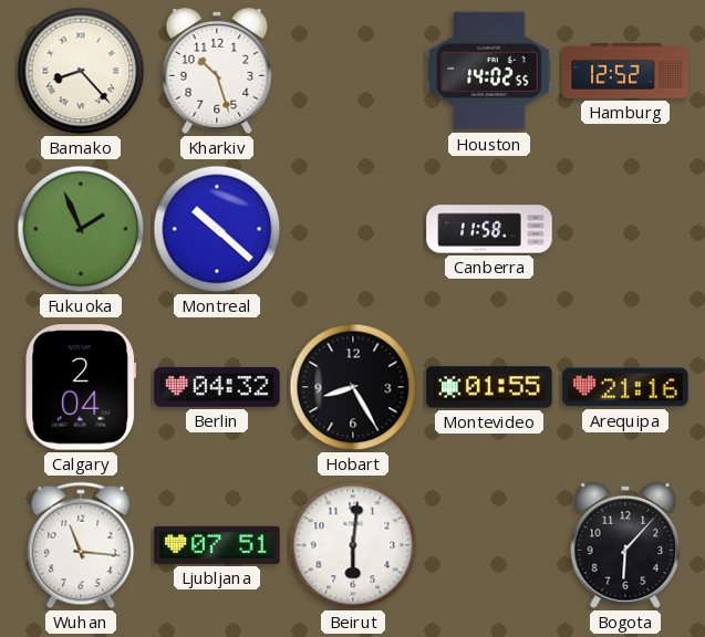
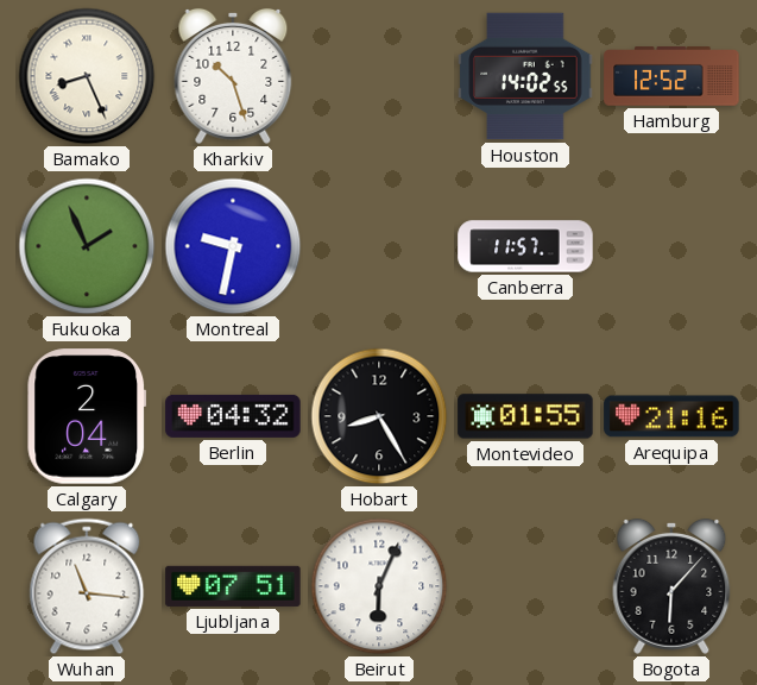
Bamako: 8:23 -> 8:26
Montreal: 10:22 -> 9:32
Canberra: 11:58 -> 11:57
Beirut: 6:01 -> 6:04
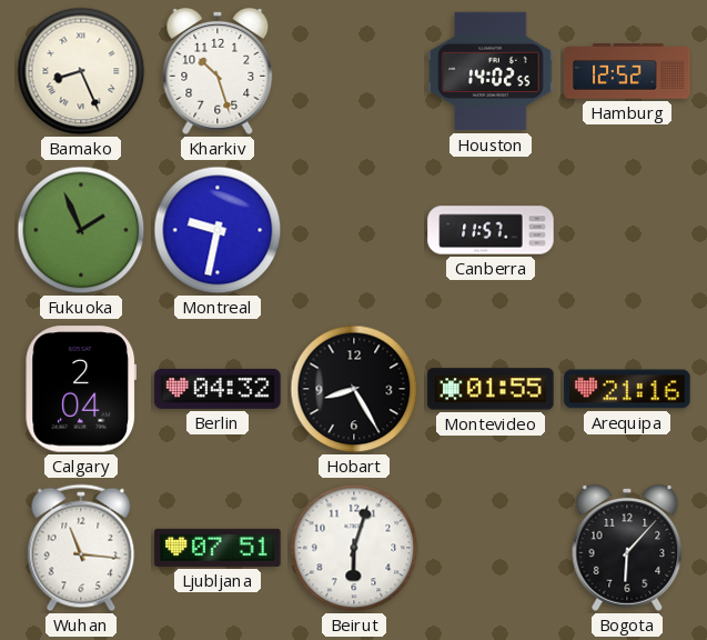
Beirut: 6:04 -> 6:03
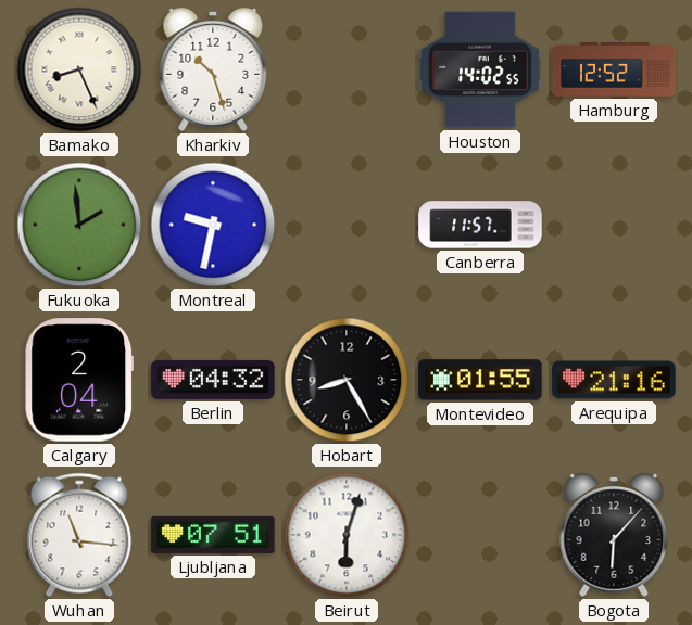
Fukuoka: 1:56 -> 1:59
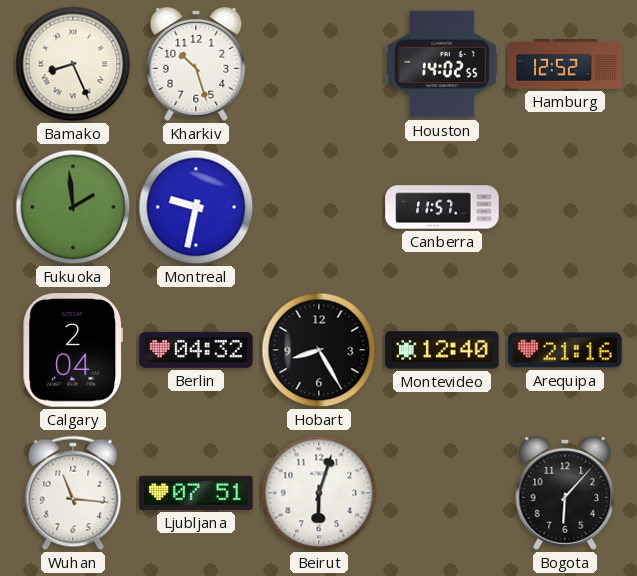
Montevideo: 01:55 -> 12:40
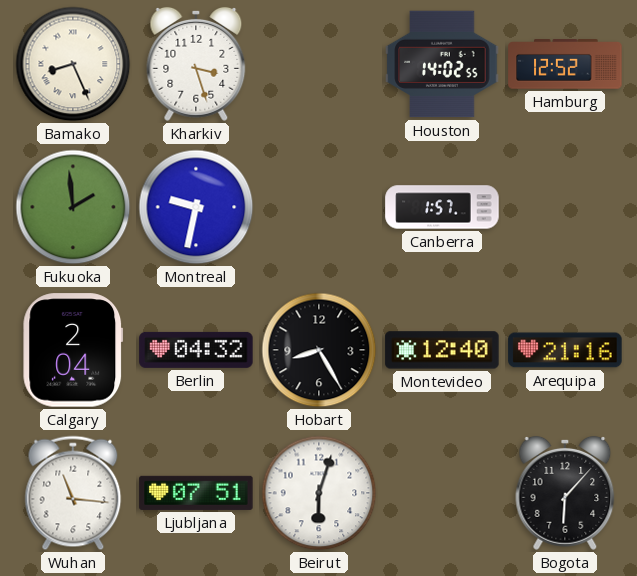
Kharkiv: 10:27 -> 3:27
Canberra: 11:57 -> 1:57
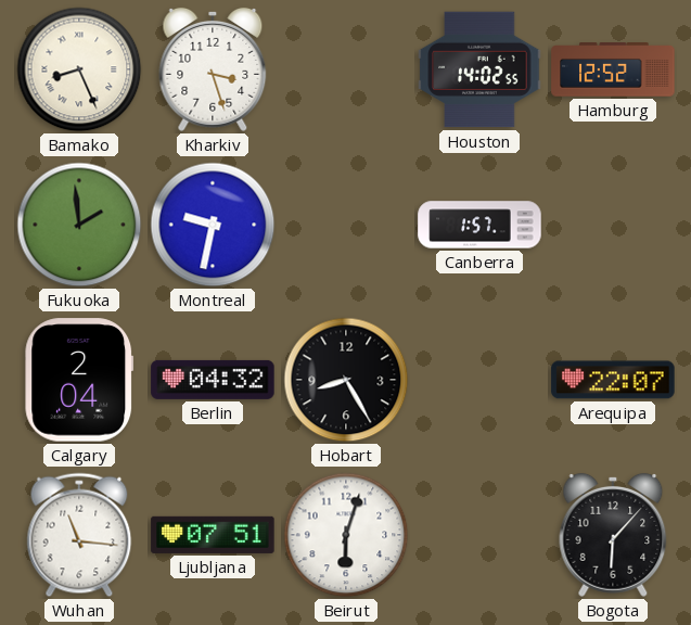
Montevideo: 12:40 -> none
Arequipa: 21:16 -> 22:07
